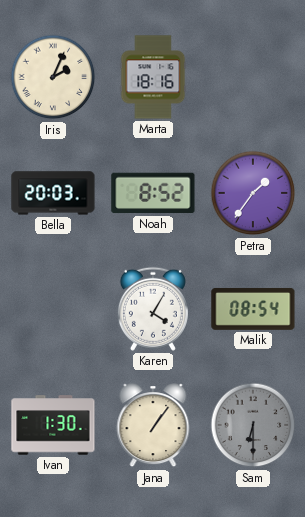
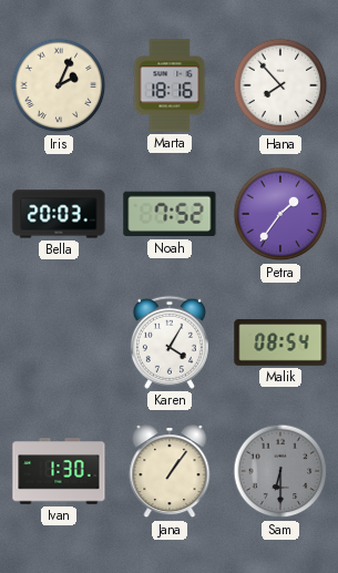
Hana: none -> 7:53
Noah: 8:52 -> 7:52
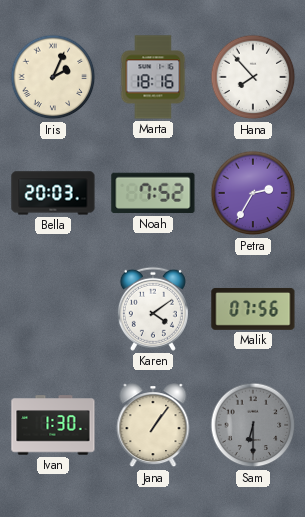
Petra: 1:36 -> 2:35
Karen: 4:05 -> 4:09
Malik: 08:54 -> 07:56
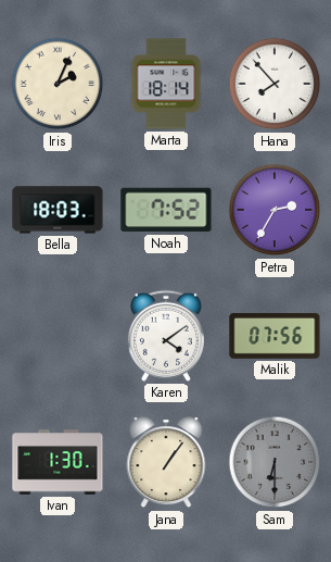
Marta: 18:16 -> 18:14
Bella: 20:03 -> 18:03
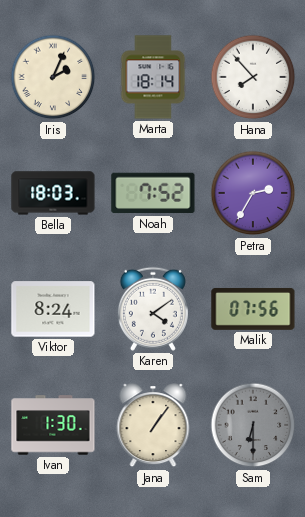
Viktor: none -> 8:24
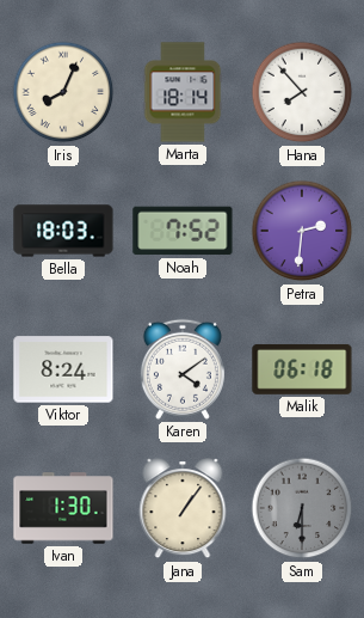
Iris: 2:04 -> 8:04
Petra: 2:35 -> 2:31
Malik: 07:56 -> 06:18
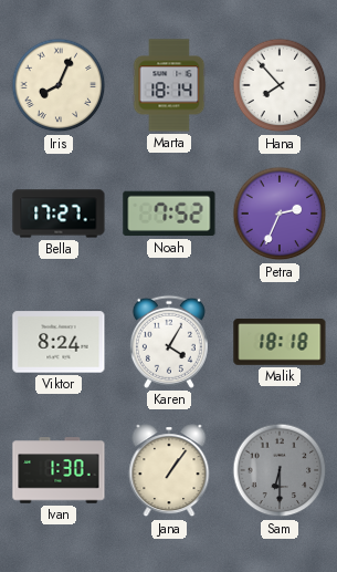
Bella: 18:03 -> 17:27
Petra: 2:31 -> 2:34
Karen: 4:09 -> 4:05
Malik: 06:18 -> 18:18
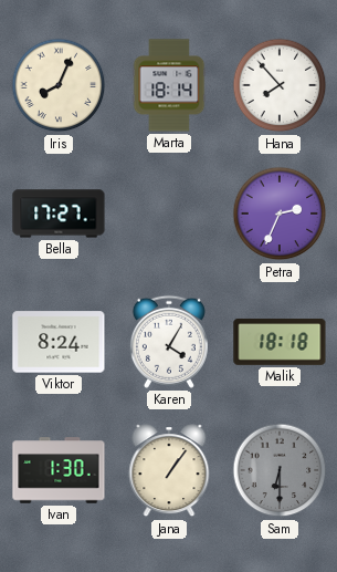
Noah: 7:52 -> none
